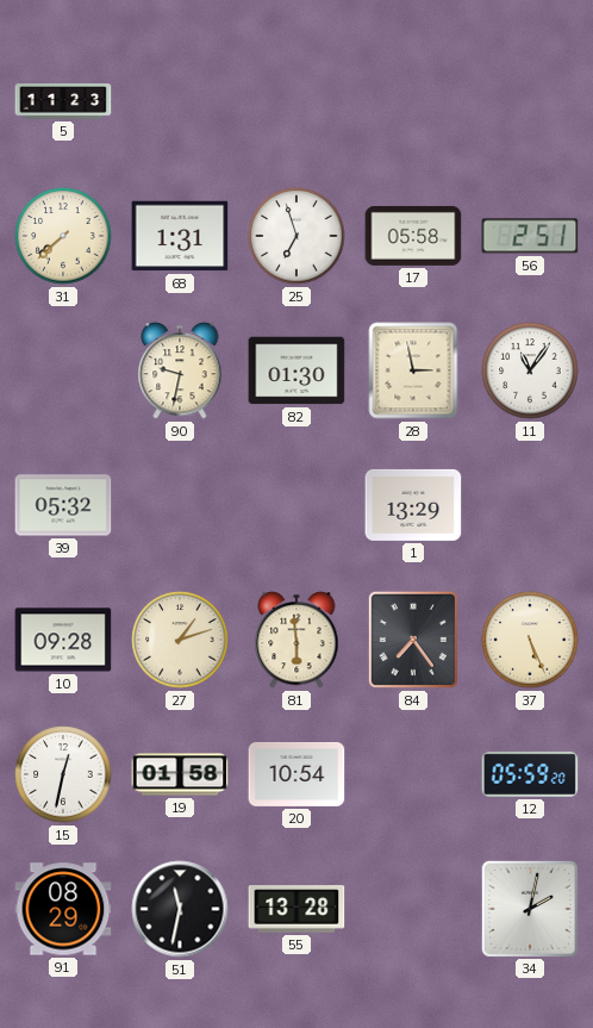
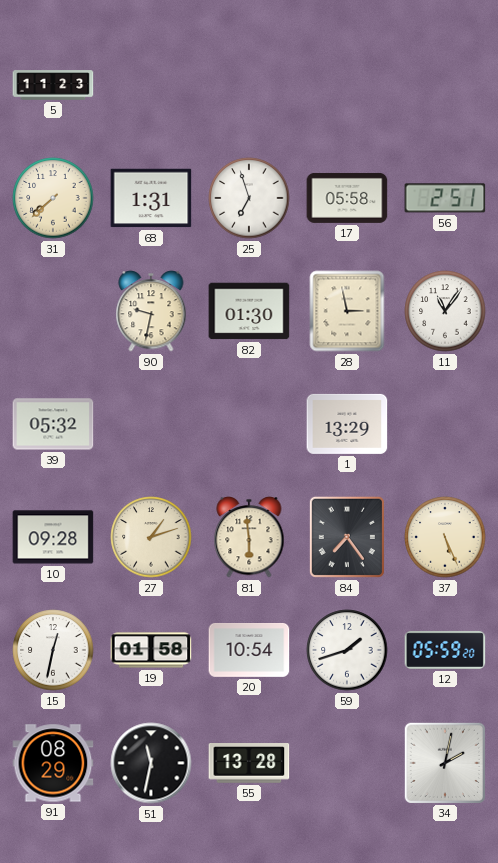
59: none -> 1:42
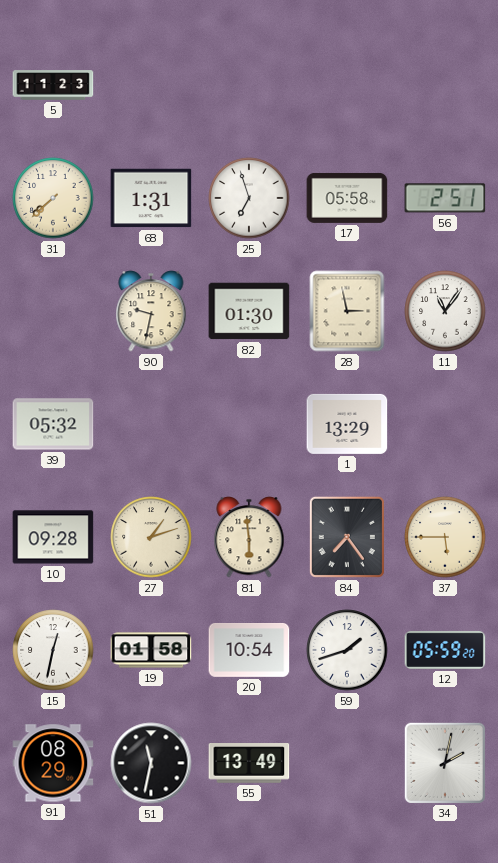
37: 5:26 -> 5:45
55: 13:28 -> 13:49
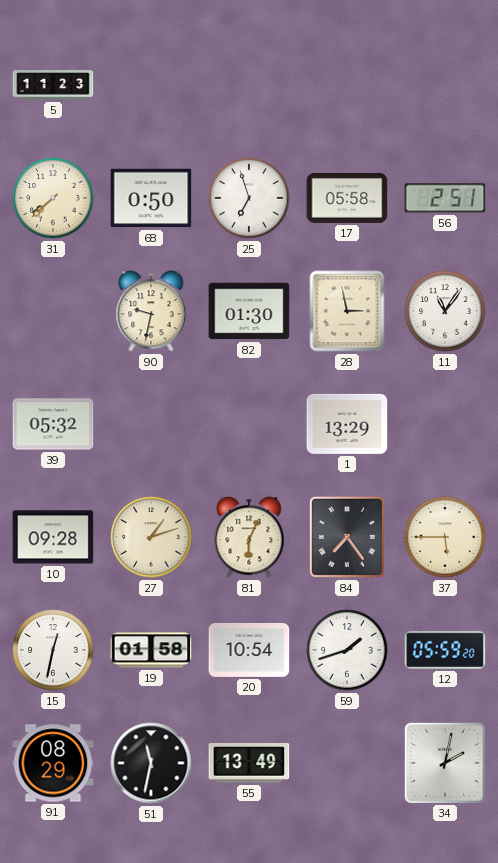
68: 1:31 -> 0:50
81: 5:59 -> 6:04
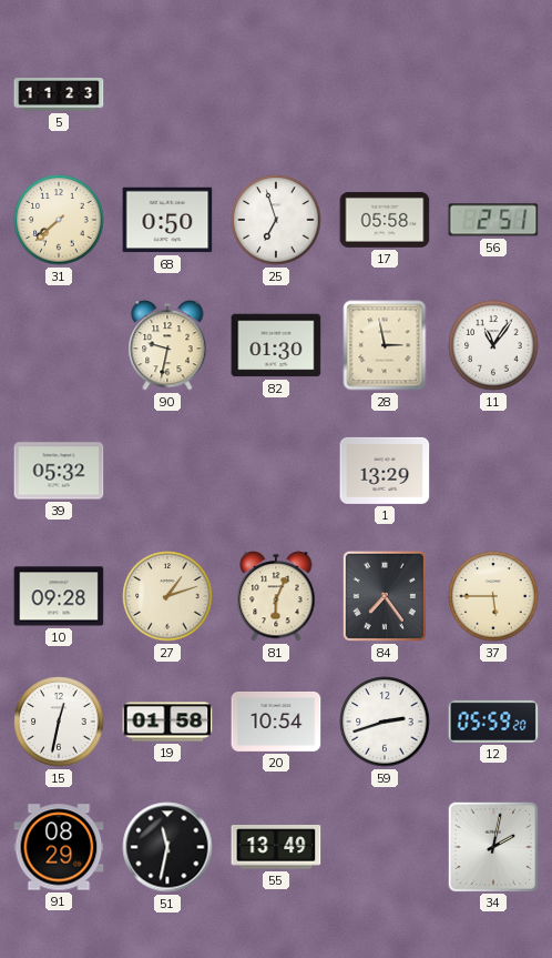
59: 1:42 -> 2:42
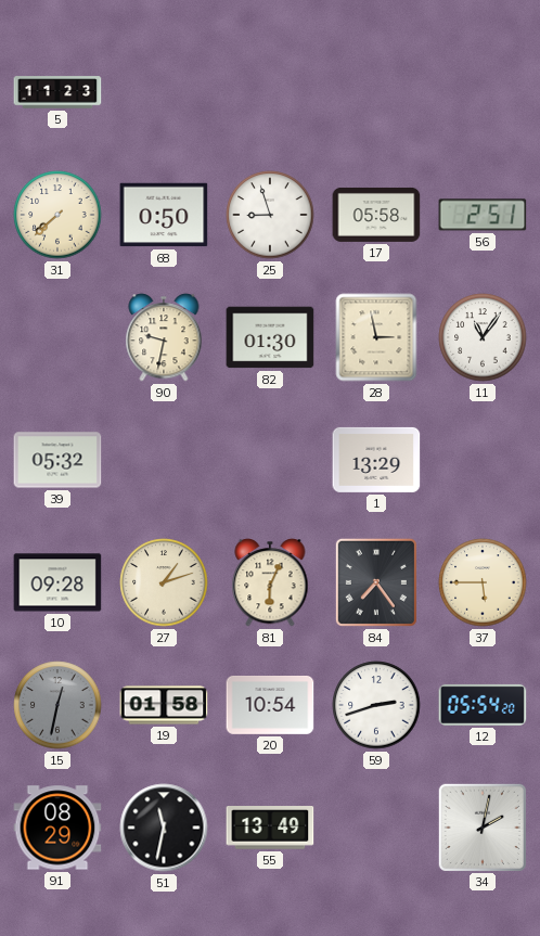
25: 6:57 -> 8:57
15 dial: white -> grey
12: 05:59 -> 05:54
